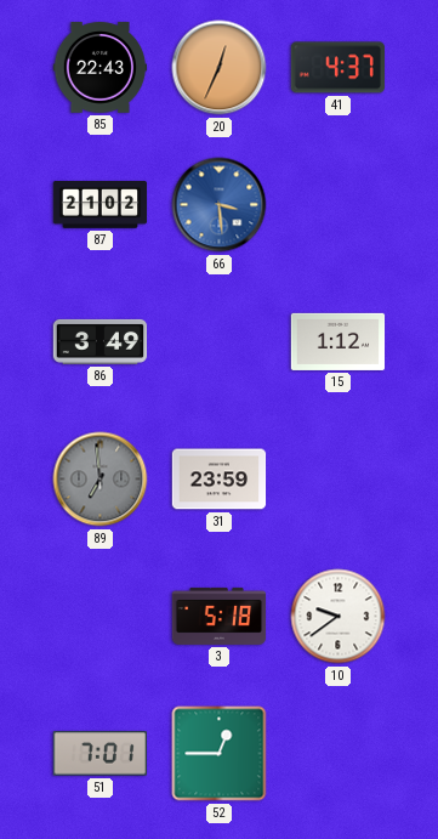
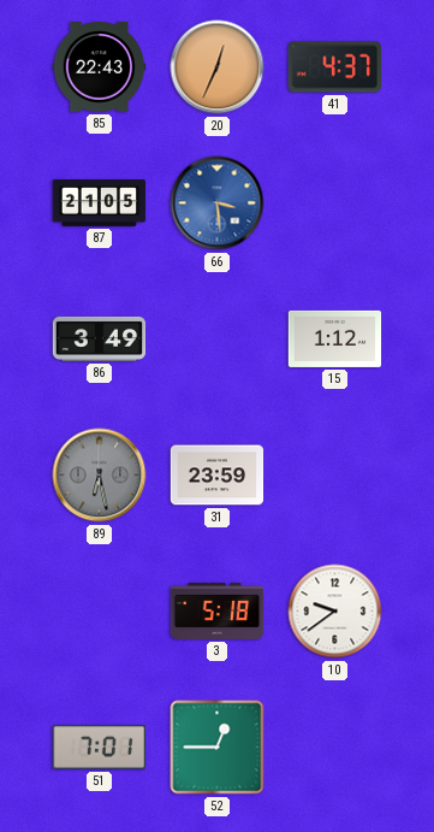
87: 21:02 -> 21:05
89: 6:59 -> 6:28
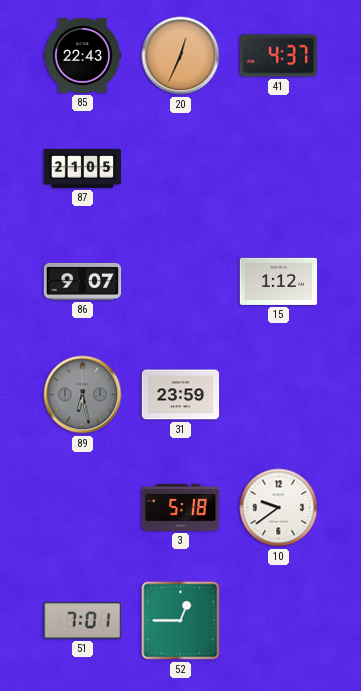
66: 3:29 -> none
86: 3:49 -> 9:07
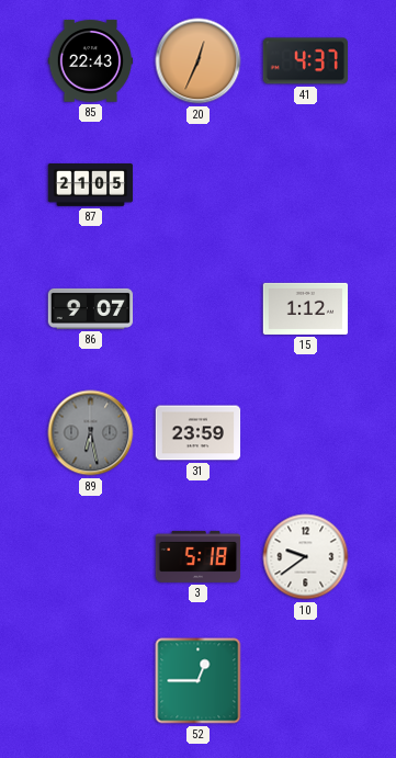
51: 7:01 -> none
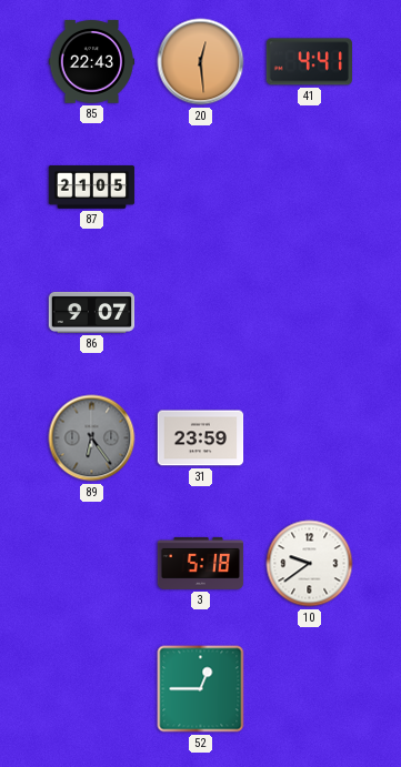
20: 12:34 -> 12:29
41: 4:37 -> 4:41
15: 1:12 -> none
89: 6:28 -> 6:24
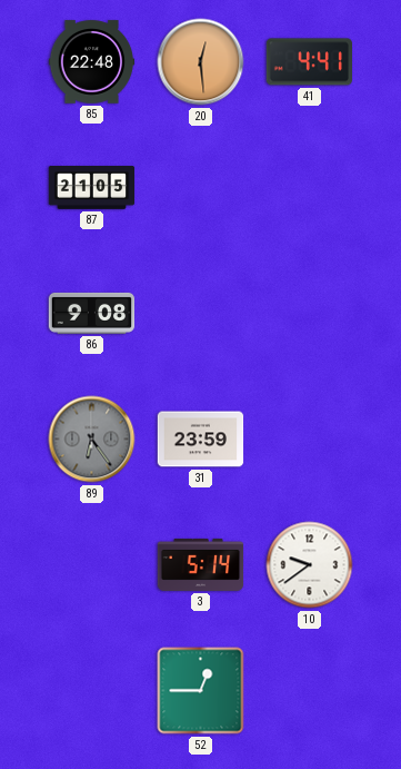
85: 22:43 -> 22:48
86: 9:07 -> 9:08
3: 5:18 -> 5:14
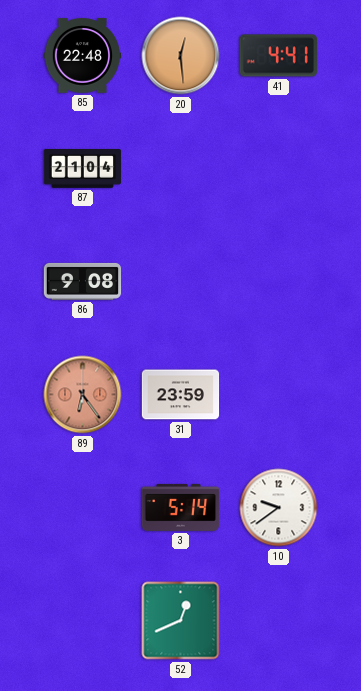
87: 21:05 -> 21:04
89 dial: grey -> salmon
52: 12:45 -> 12:41
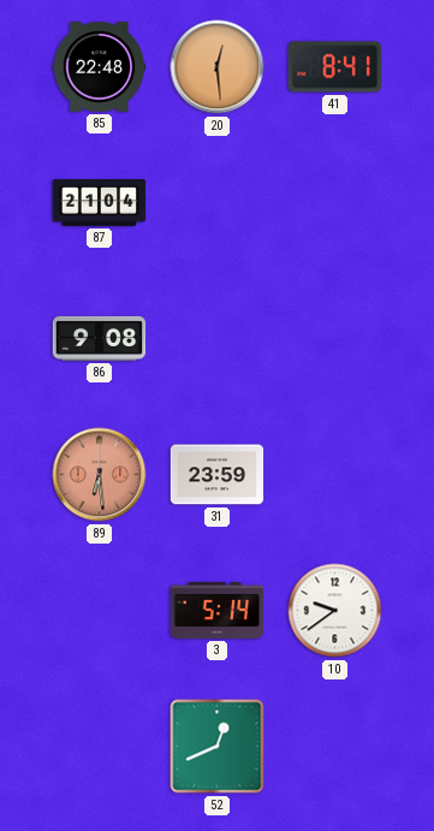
41: 4:41 -> 8:41
89: 6:24 -> 6:29
